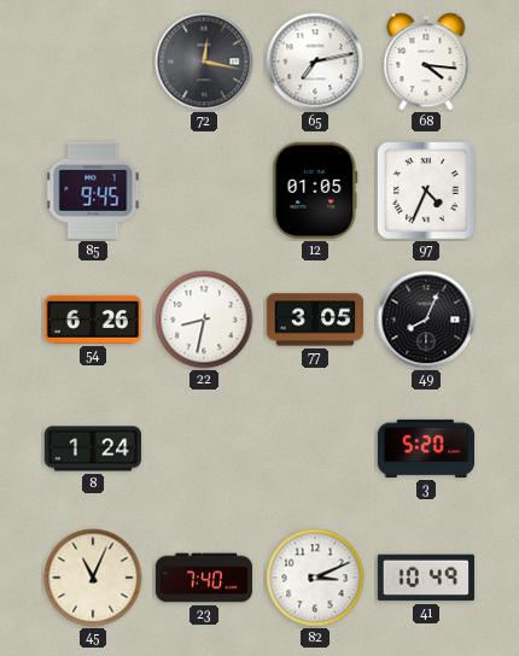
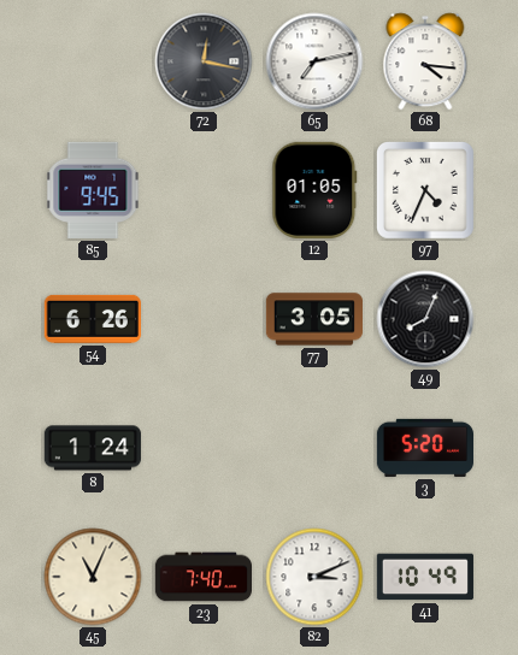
22: 8:32 -> none
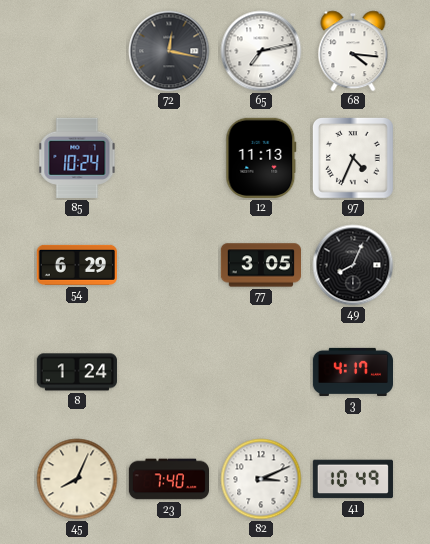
85: 9:45 -> 10:24
12: 01:05 -> 11:13
54: 6:26 -> 6:29
3: 5:20 -> 4:17
45: 11:04 -> 8:04
